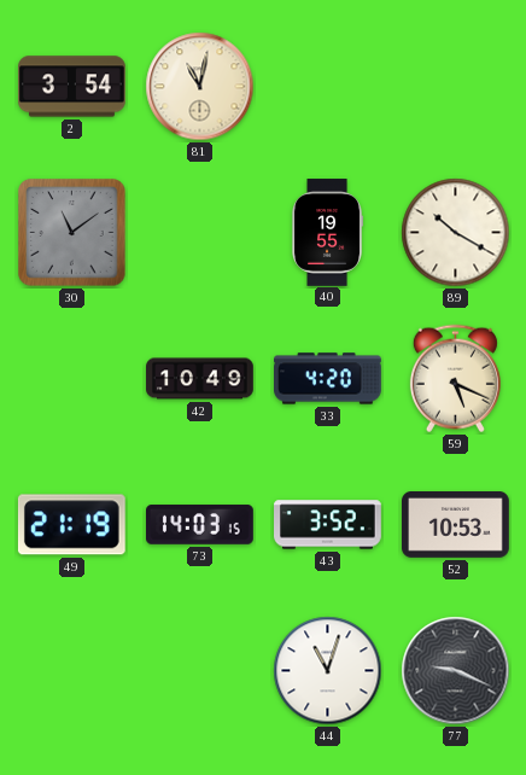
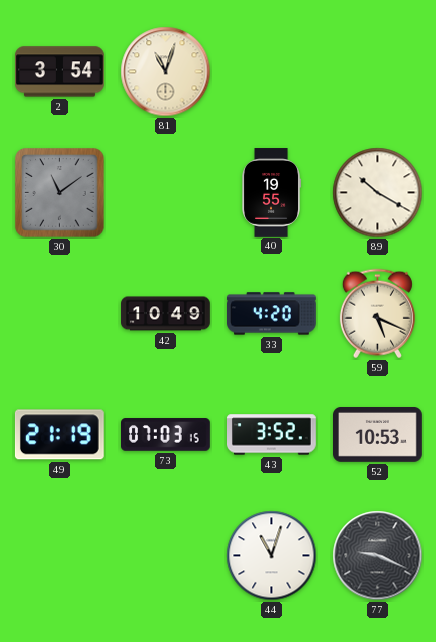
81: 11:02 -> 11:03
73: 14:03 -> 07:03
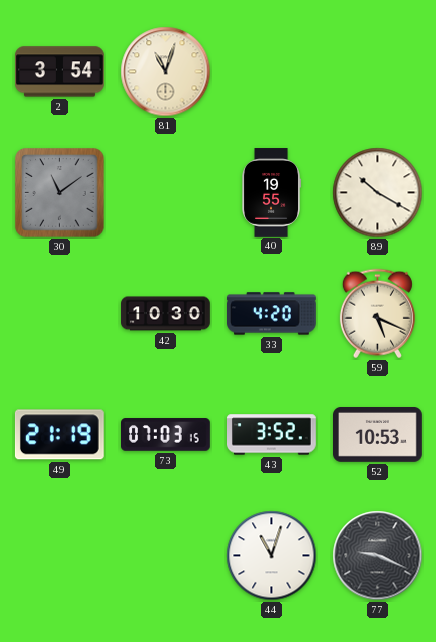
42: 10:49 -> 10:30
